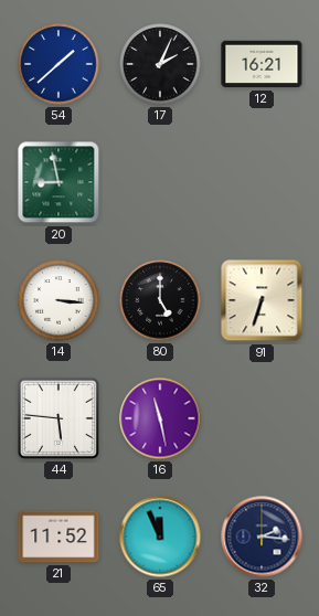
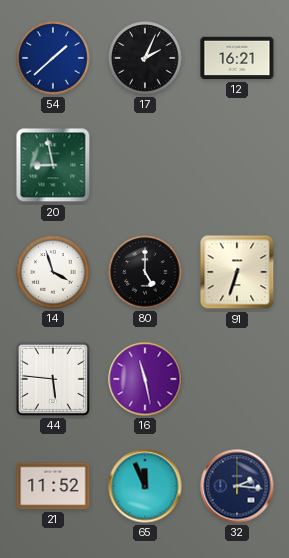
14: 3:16 -> 3:57
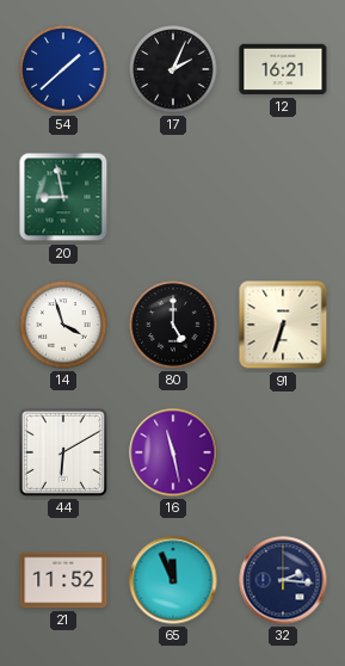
44: 5:46 -> 6:10
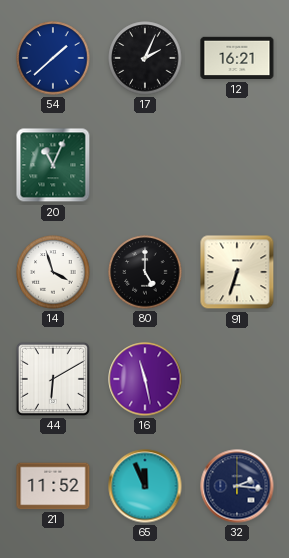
20: 8:58 -> 11:04
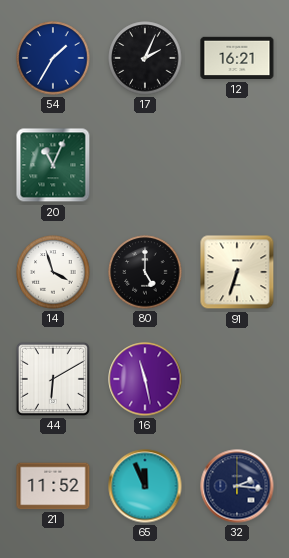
54: 1:38 -> 1:35
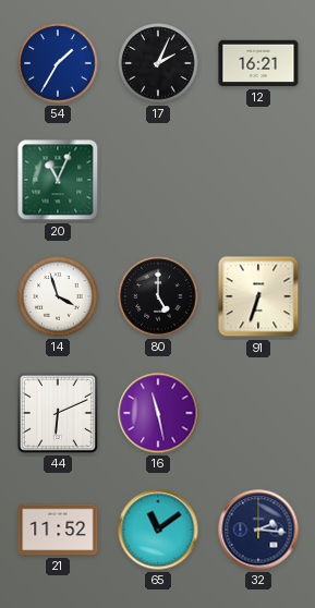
44: 6:10 -> 6:11
65: 11:56 -> 11:09
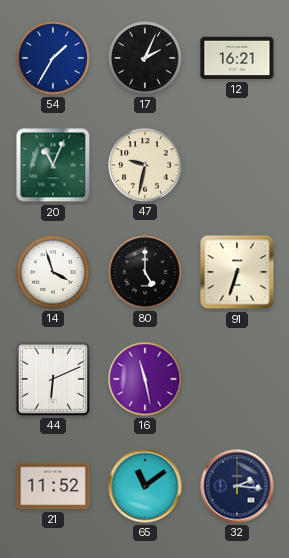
47: none -> 9:32
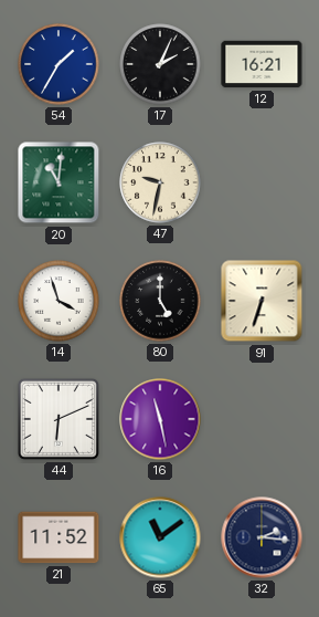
20: 11:04 -> 11:01
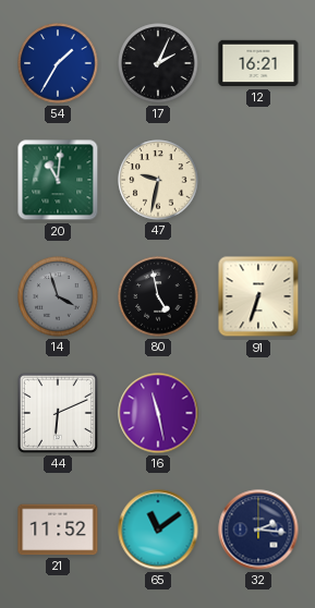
14 dial: white -> grey
80: 5:00 -> 4:58
